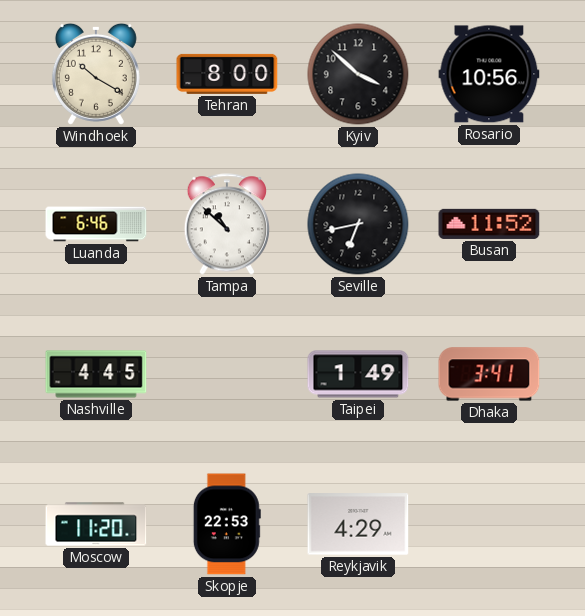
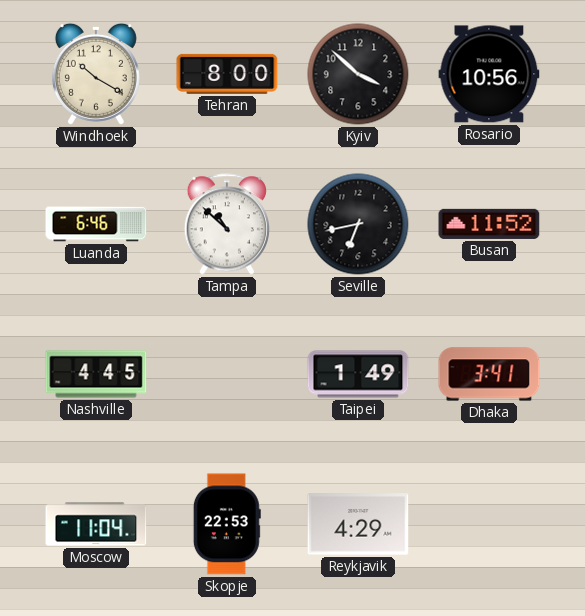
Moscow: 11:20 -> 11:04
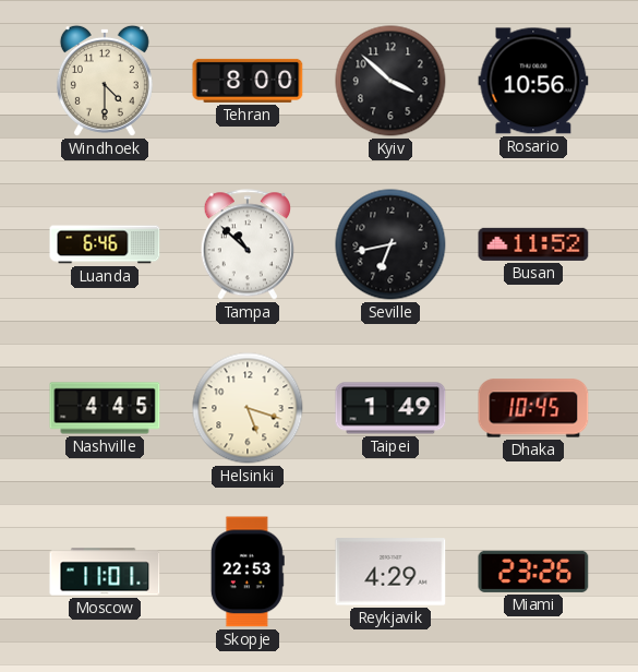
Windhoek: 10:20 -> 4:30
Helsinki: none -> 5:18
Dhaka: 3:41 -> 10:45
Moscow: 11:04 -> 11:01
Miami: none -> 23:26
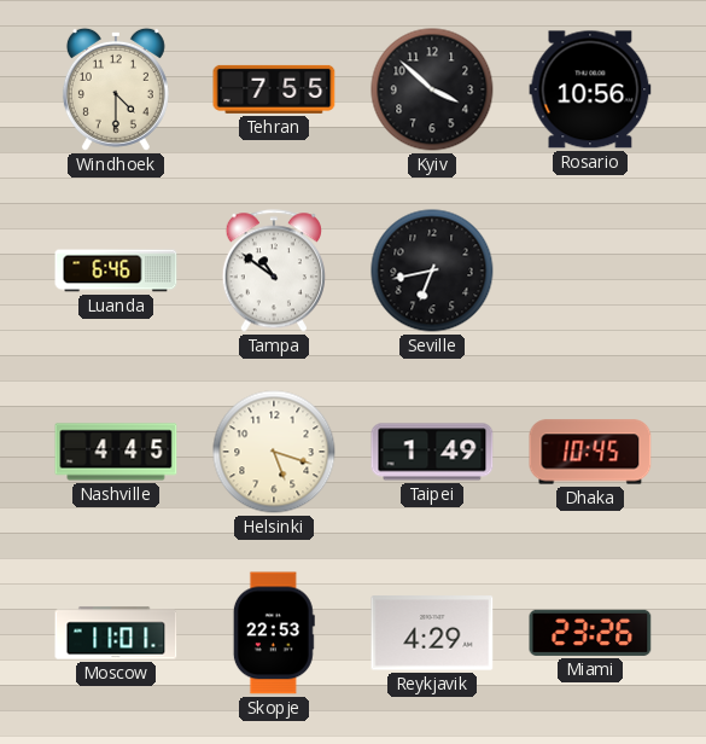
Tehran: 8:00 -> 7:55
Tampa: 10:52 -> 10:51
Busan: 11:52 -> none
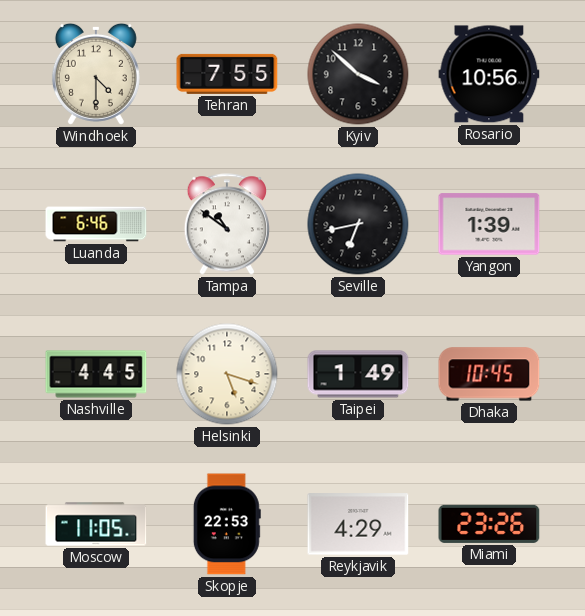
Yangon: none -> 1:39
Moscow: 11:01 -> 11:05
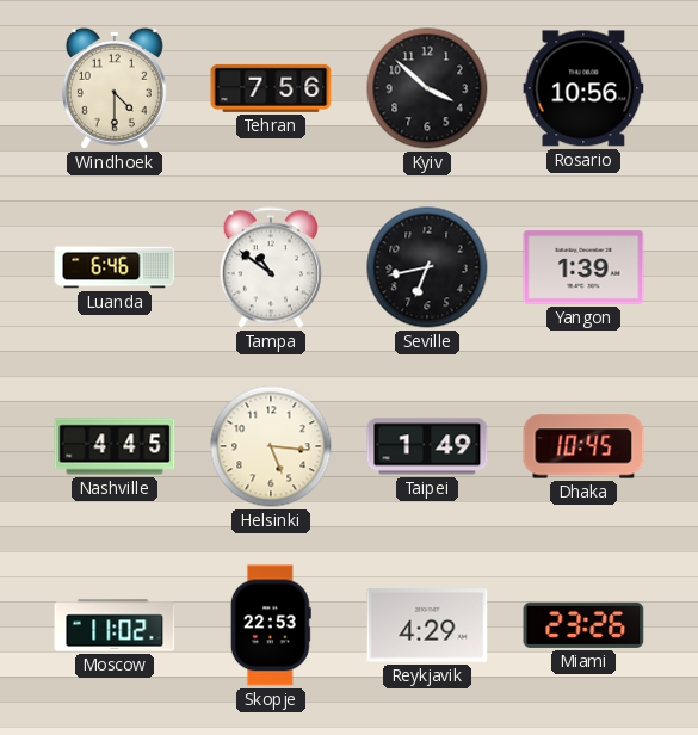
Tehran: 7:55 -> 7:56
Helsinki: 5:18 -> 5:16
Moscow: 11:05 -> 11:02
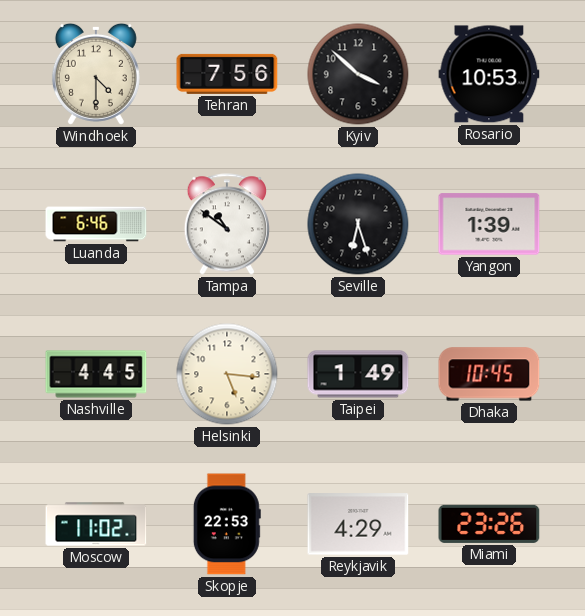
Rosario: 10:56 -> 10:53
Seville: 6:43 -> 6:27
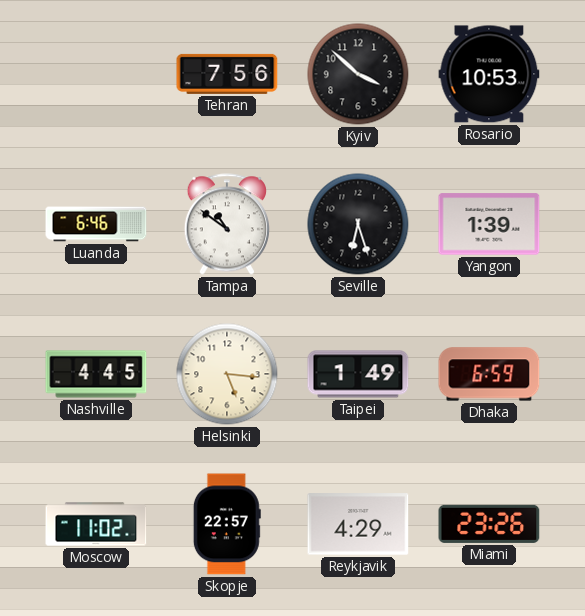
Windhoek: 4:30 -> none
Dhaka: 10:45 -> 6:59
Skopje: 22:53 -> 22:57
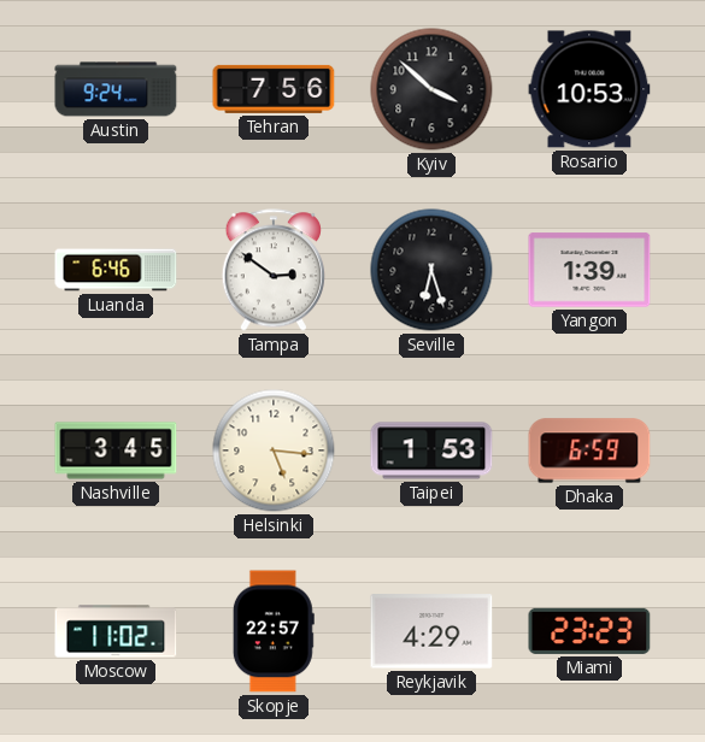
Austin: none -> 9:24
Tampa: 10:51 -> 2:51
Nashville: 4:45 -> 3:45
Taipei: 1:49 -> 1:53
Miami: 23:26 -> 23:23
